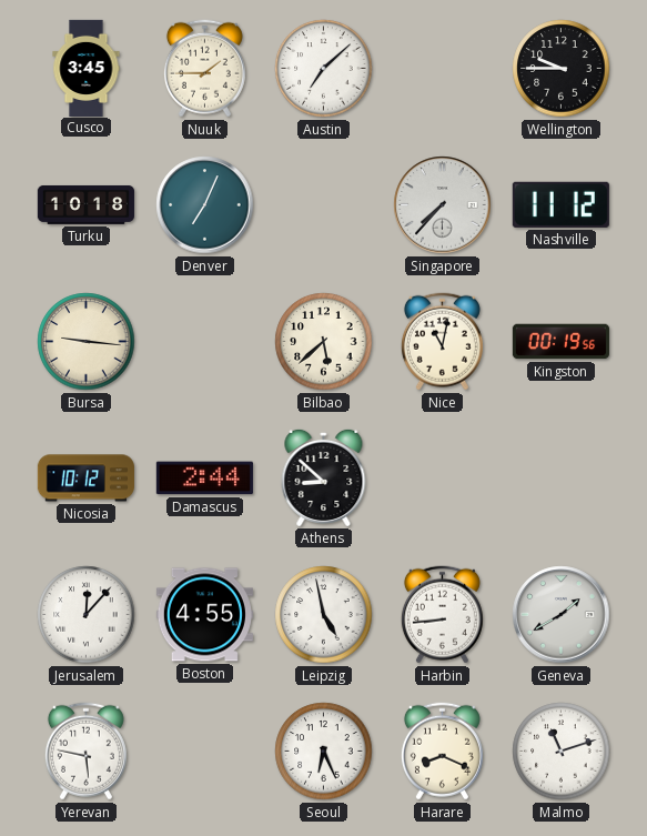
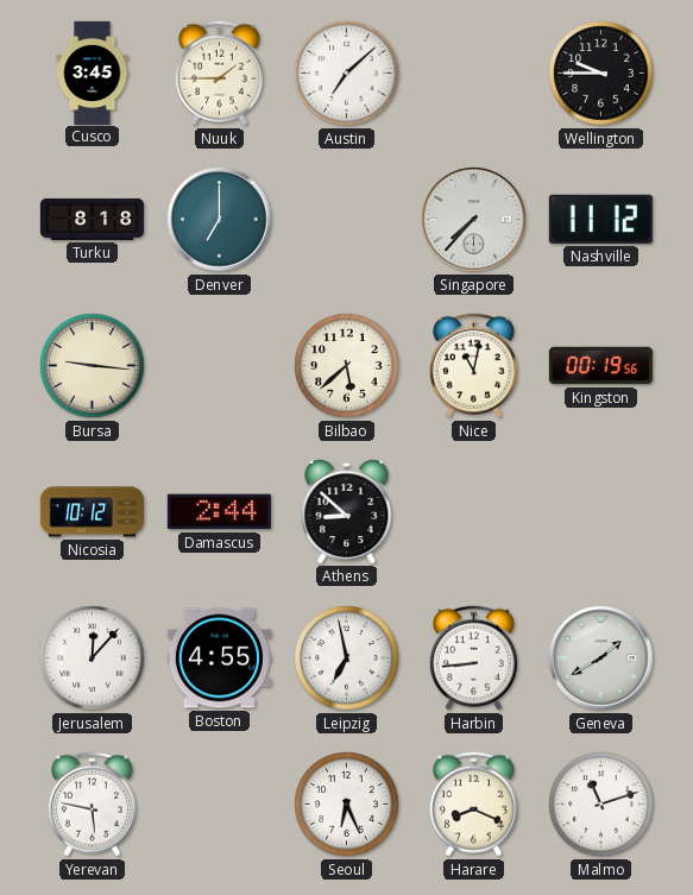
Turku: 10:18 -> 8:18
Denver: 7:04 -> 7:00
Leipzig: 4:58 -> 6:58
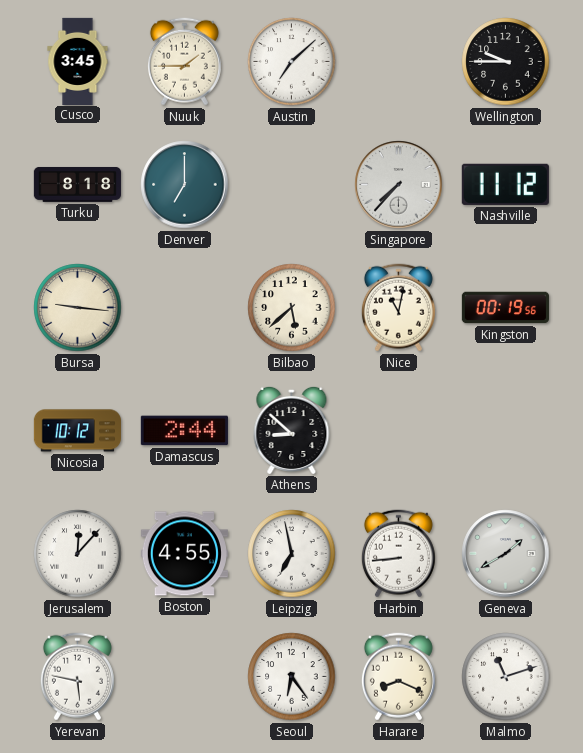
Seoul: 6:26 -> 6:24
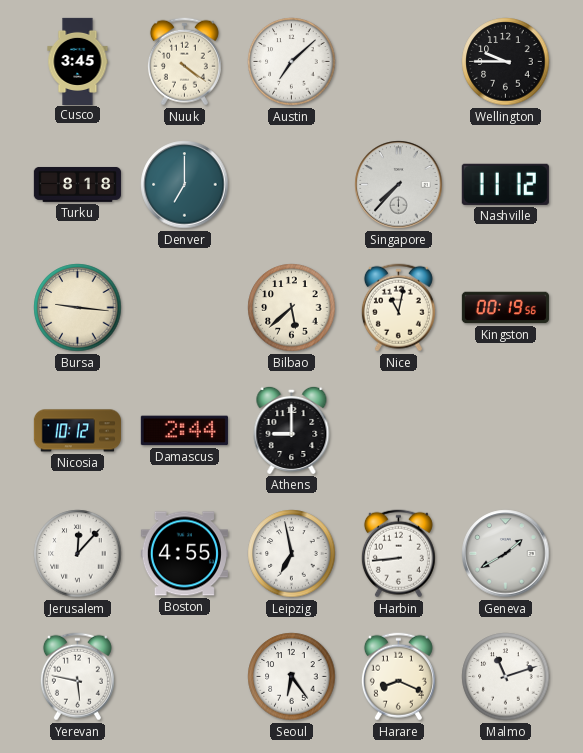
Nuuk: 1:45 -> 4:21
Athens: 8:52 -> 9:00
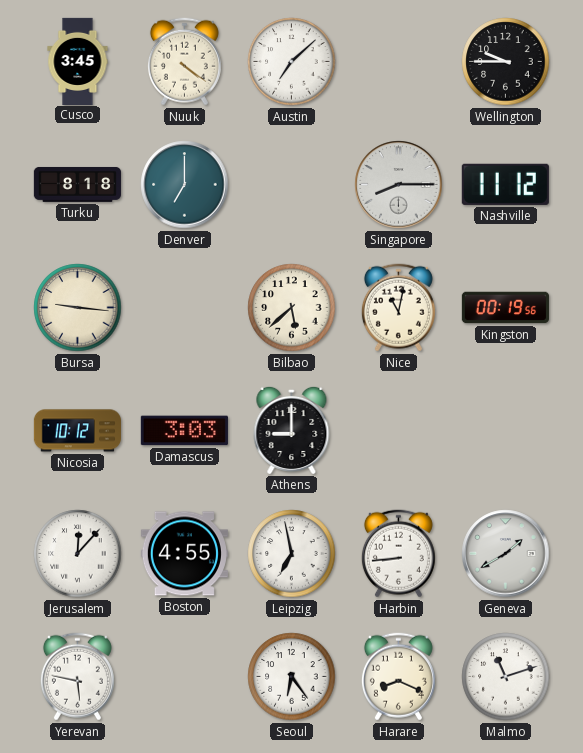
Singapore: 7:37 -> 8:15
Damascus: 2:44 -> 3:03
